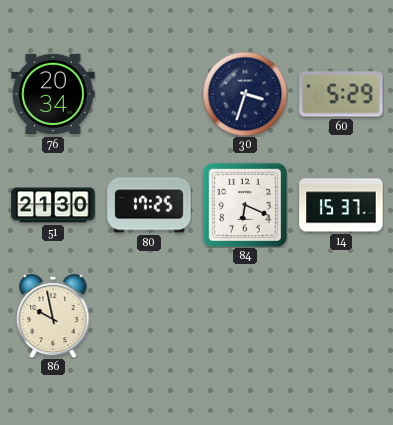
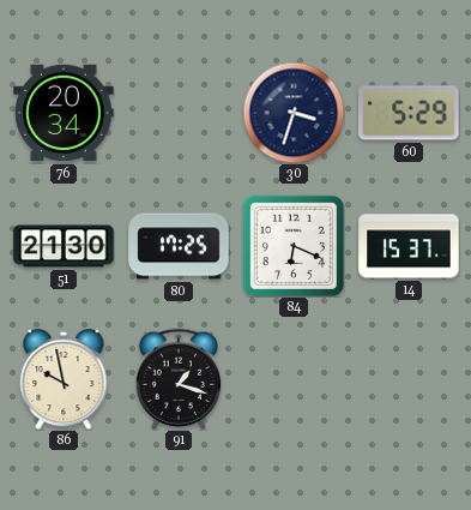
91: none -> 1:18
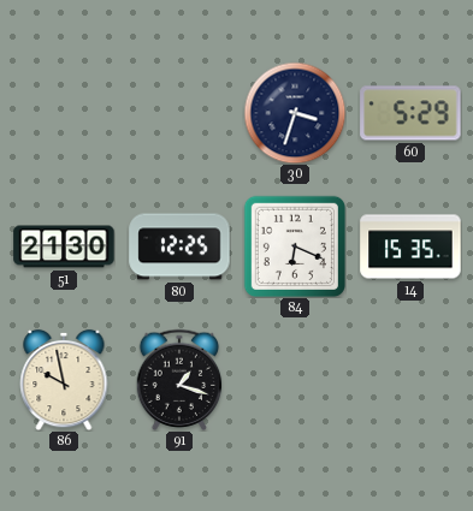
76: 20:34 -> none
80: 17:25 -> 12:25
14: 15:37 -> 15:35
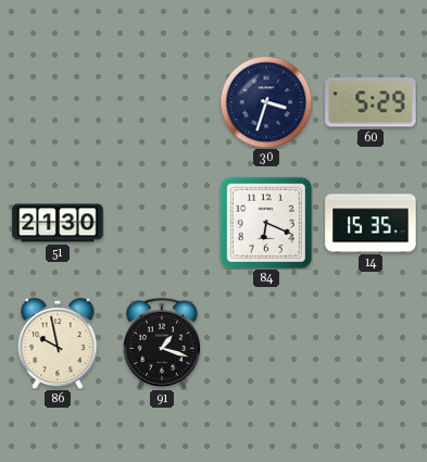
80: 12:25 -> none
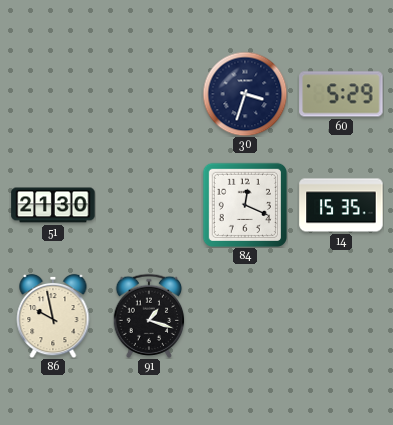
84: 6:19 -> 12:19
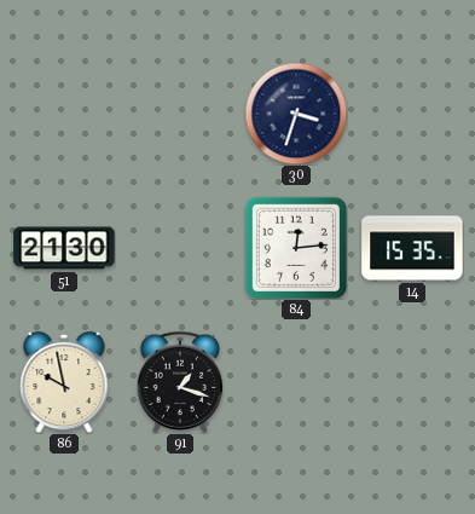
60: 5:29 -> none
84: 12:19 -> 12:14
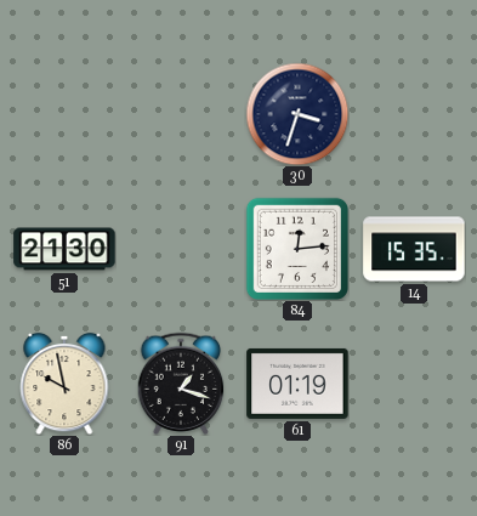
61: none -> 01:19
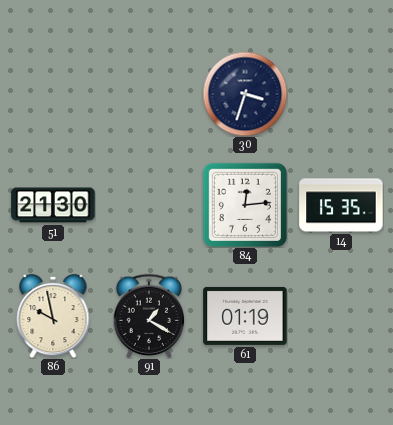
91: 1:18 -> 1:20
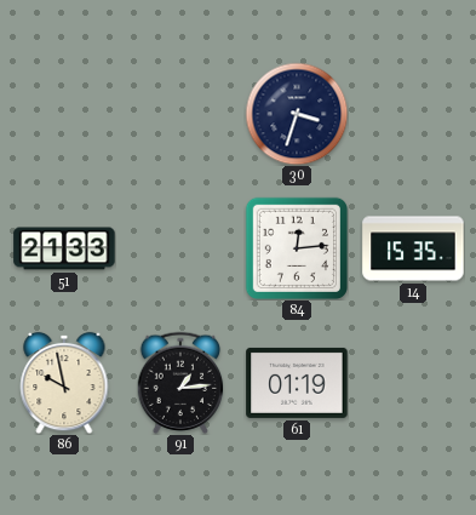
51: 21:30 -> 21:33
91: 1:20 -> 1:14
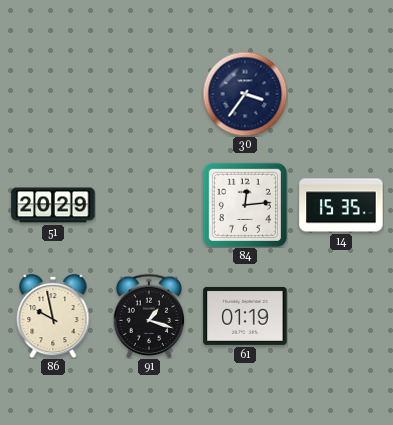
30: 3:33 -> 3:36
51: 21:33 -> 20:29
91: 1:14 -> 1:18
